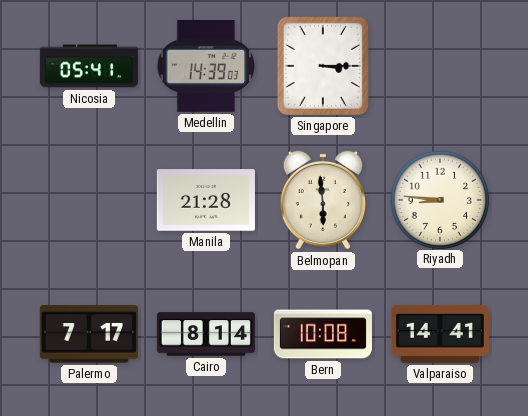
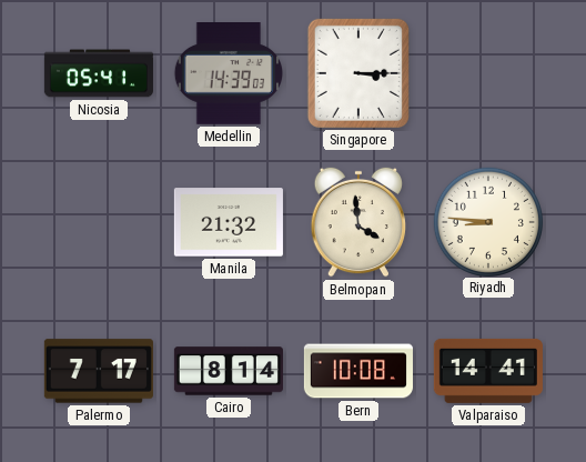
Manila: 21:28 -> 21:32
Belmopan: 5:59 -> 3:59
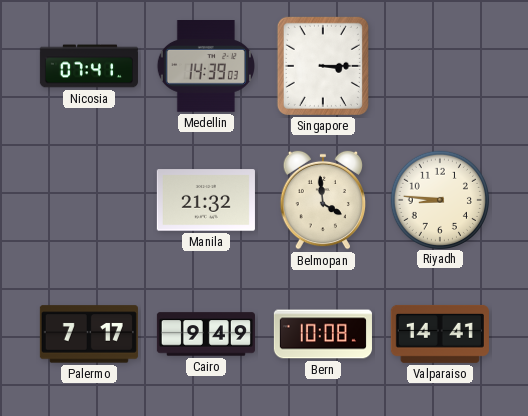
Nicosia: 05:41 -> 07:41
Cairo: 8:14 -> 9:49
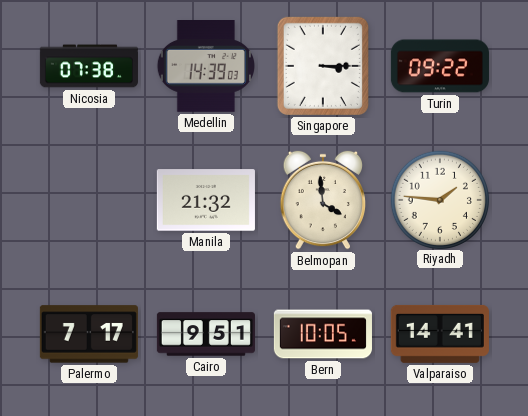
Nicosia: 07:41 -> 07:38
Turin: none -> 09:22
Riyadh: 8:46 -> 1:46
Cairo: 9:49 -> 9:51
Bern: 10:08 -> 10:05
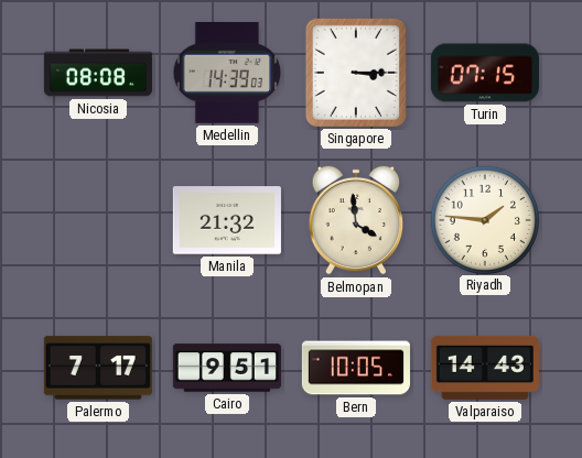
Nicosia: 07:38 -> 08:08
Turin: 09:22 -> 07:15
Valparaiso: 14:41 -> 14:43
